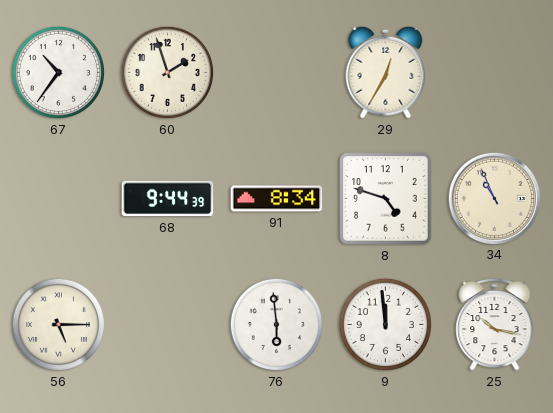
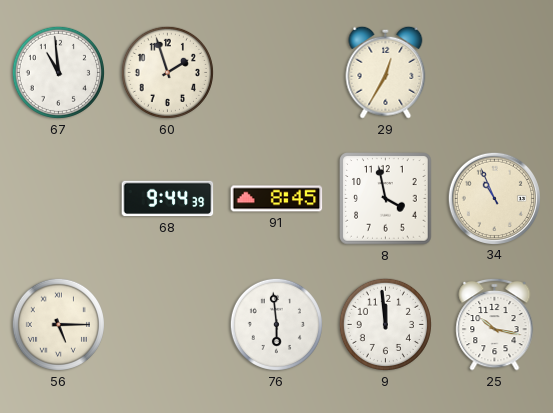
67: 10:36 -> 10:59
91: 8:34 -> 8:45
8: 4:48 -> 3:58
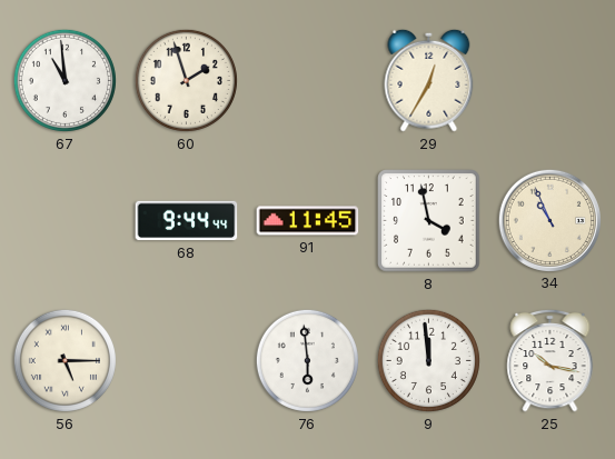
68: 9:44:39 -> 9:44:44
91: 8:45 -> 11:45
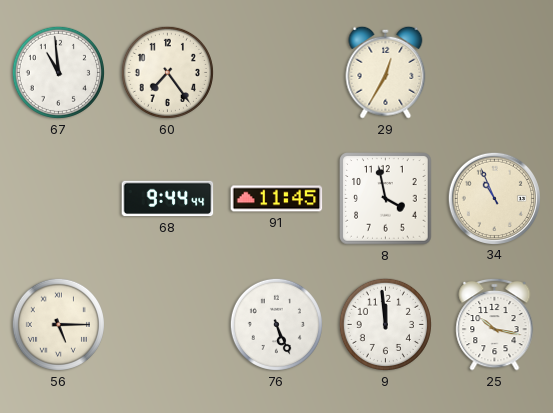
60: 1:57 -> 7:24
76: 5:59 -> 5:26
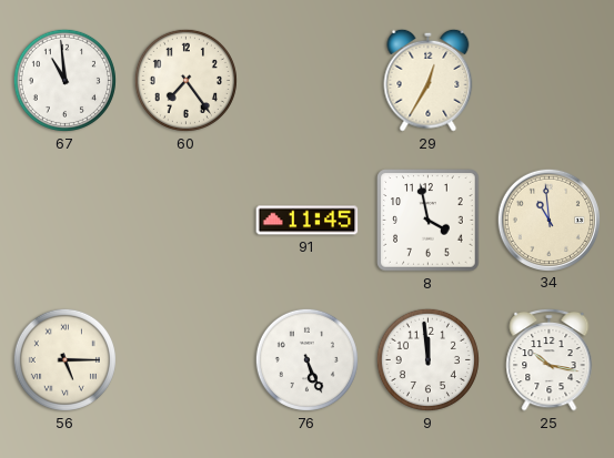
68: 9:44 -> none
34: 10:56 -> 10:59
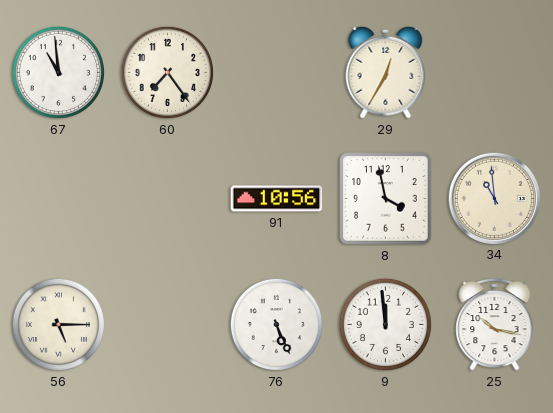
91: 11:45 -> 10:56
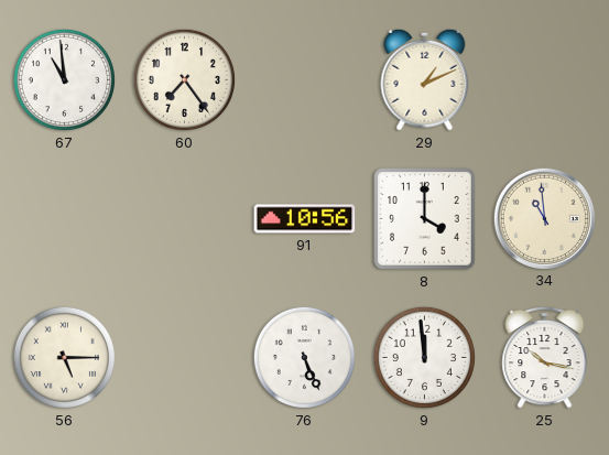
29: 12:35 -> 1:11
8: 3:58 -> 4:00
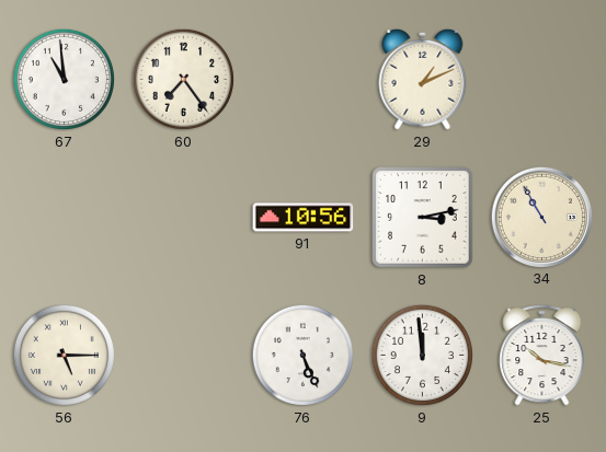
8: 4:00 -> 3:13
34: 10:59 -> 10:55
